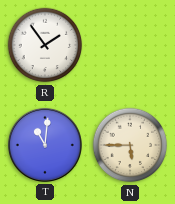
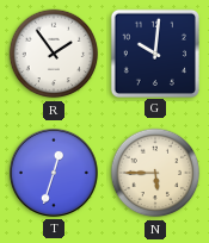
G: none -> 10:01
T: 11:01 -> 12:33
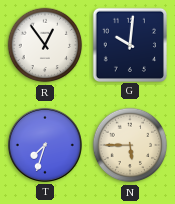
R: 1:54 -> 12:54
T: 12:33 -> 7:33
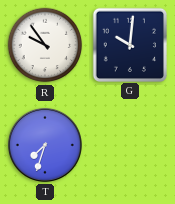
R: 12:54 -> 9:54
N: 5:45 -> none
